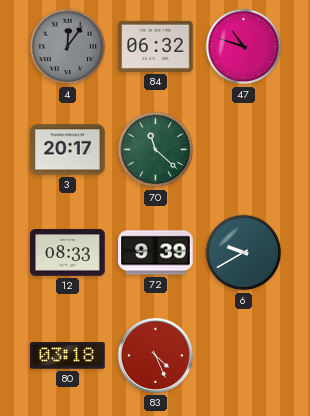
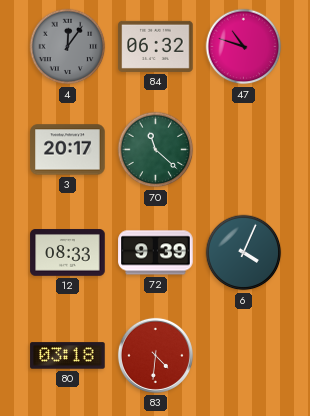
6: 9:40 -> 4:04
83: 4:26 -> 4:31
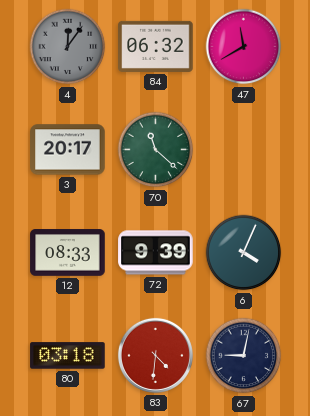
47: 10:48 -> 11:40
67: none -> 9:02
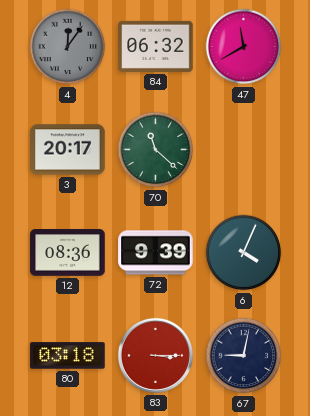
12: 08:33 -> 08:36
83: 4:31 -> 3:15
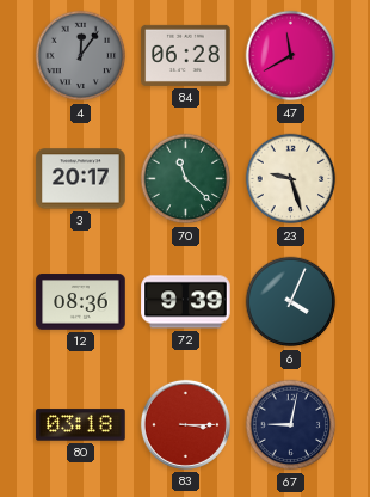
84: 06:32 -> 06:28
23: none -> 9:27
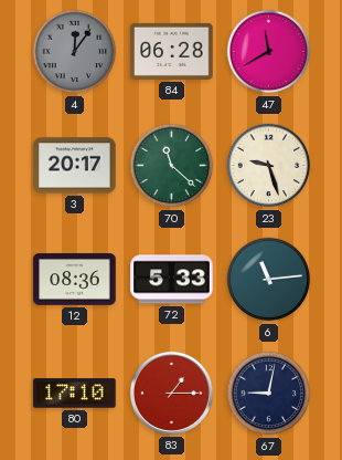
72: 9:39 -> 5:33
6: 4:04 -> 11:14
80: 03:18 -> 17:10
83: 3:15 -> 1:15
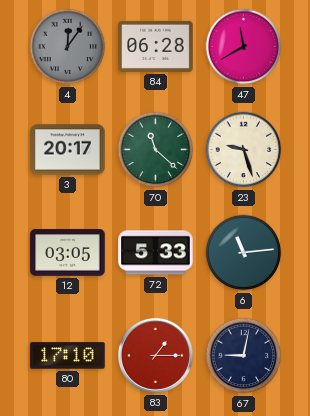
12: 08:36 -> 03:05
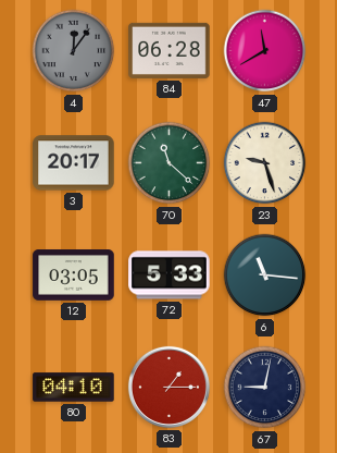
6: 11:14 -> 11:16
80: 17:10 -> 04:10
